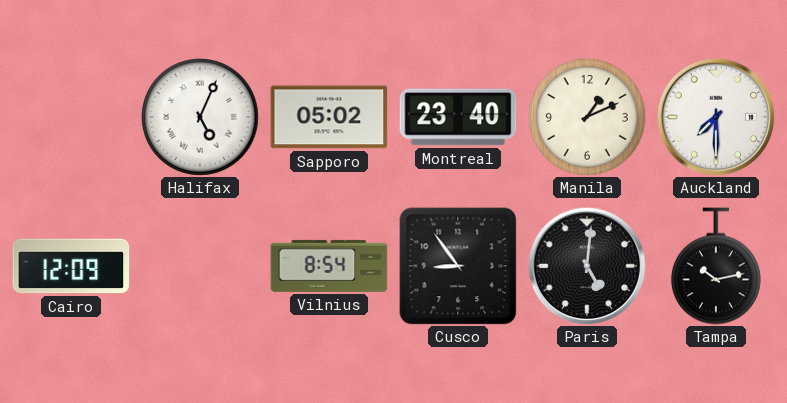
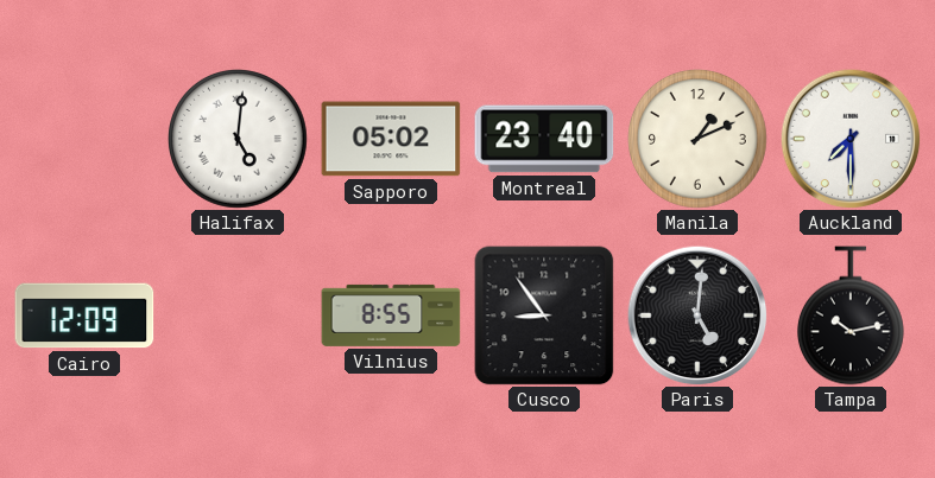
Halifax: 5:04 -> 5:01
Vilnius: 8:54 -> 8:55
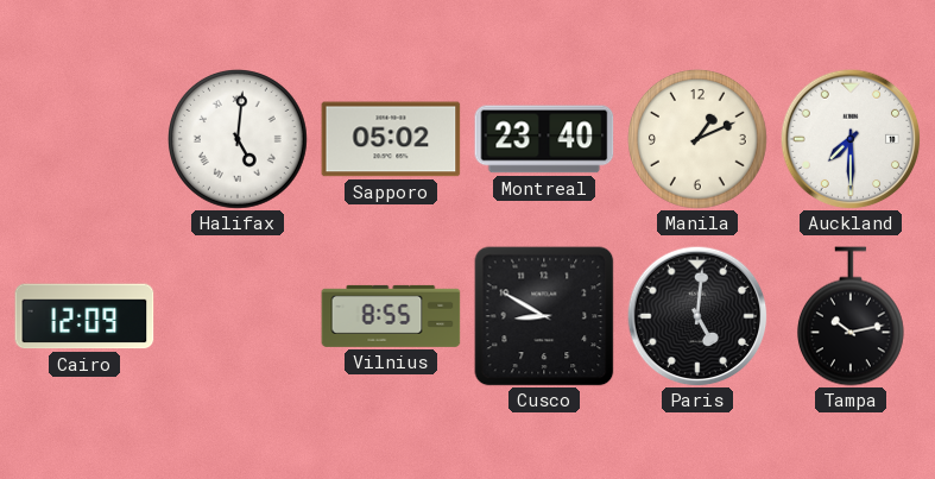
Cusco: 8:54 -> 8:50
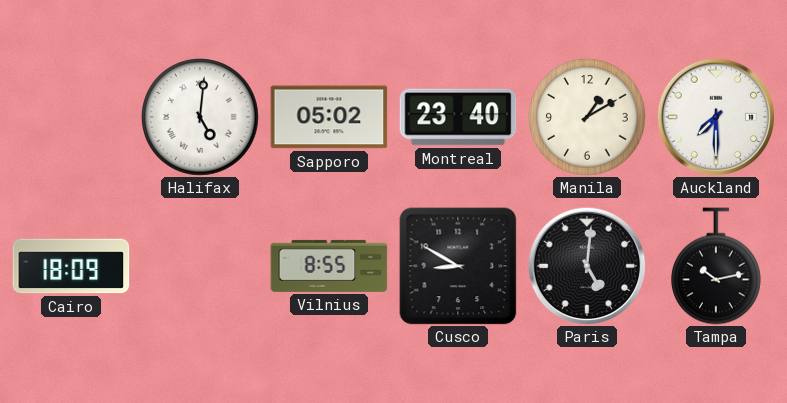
Manila: 1:11 -> 1:10
Cairo: 12:09 -> 18:09
